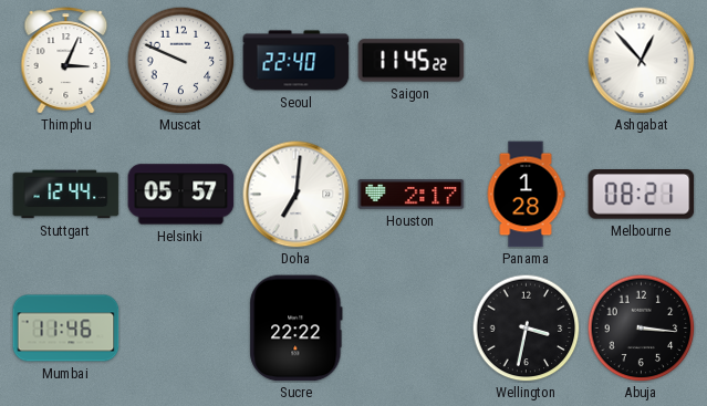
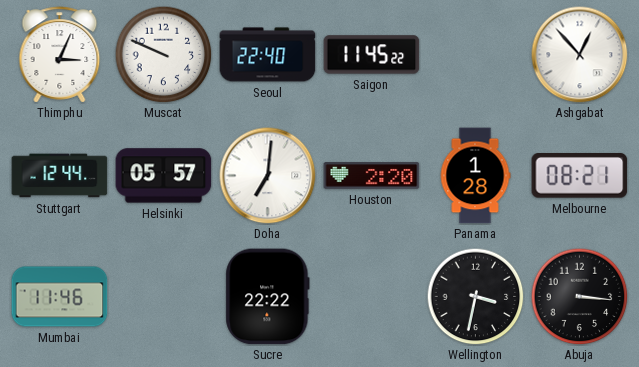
Houston: 2:17 -> 2:20
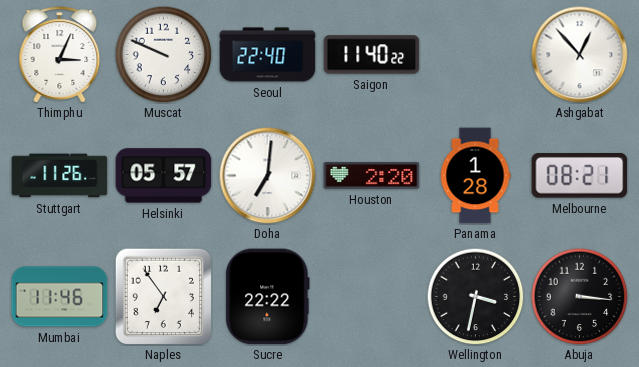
Saigon: 11:45 -> 11:40
Stuttgart: 12:44 -> 11:26
Naples: none -> 6:54
